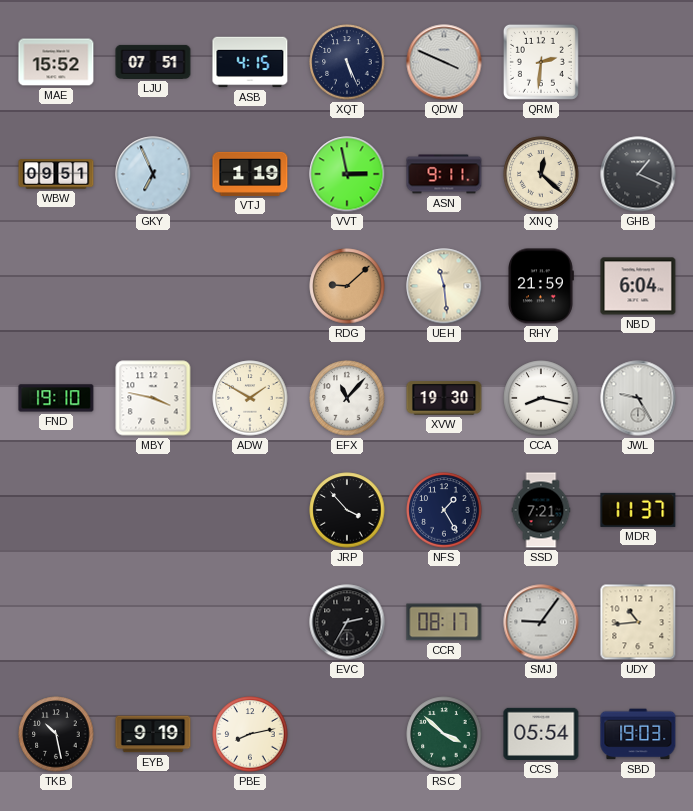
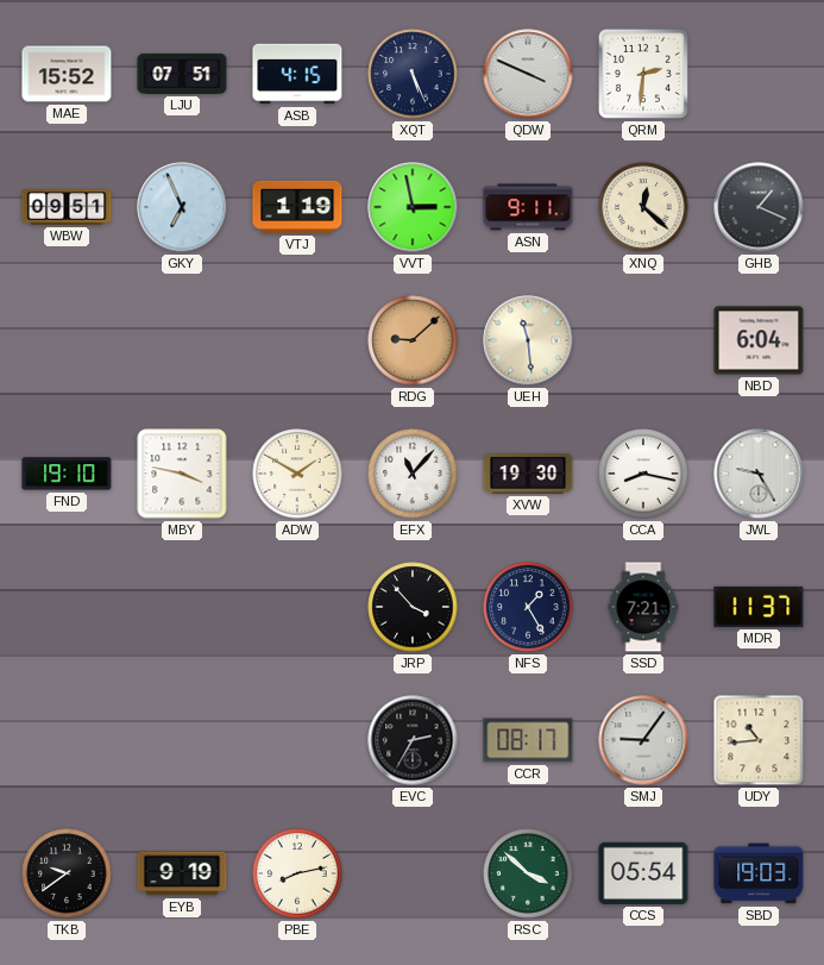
RHY: 21:59 -> none
TKB: 10:28 -> 9:39
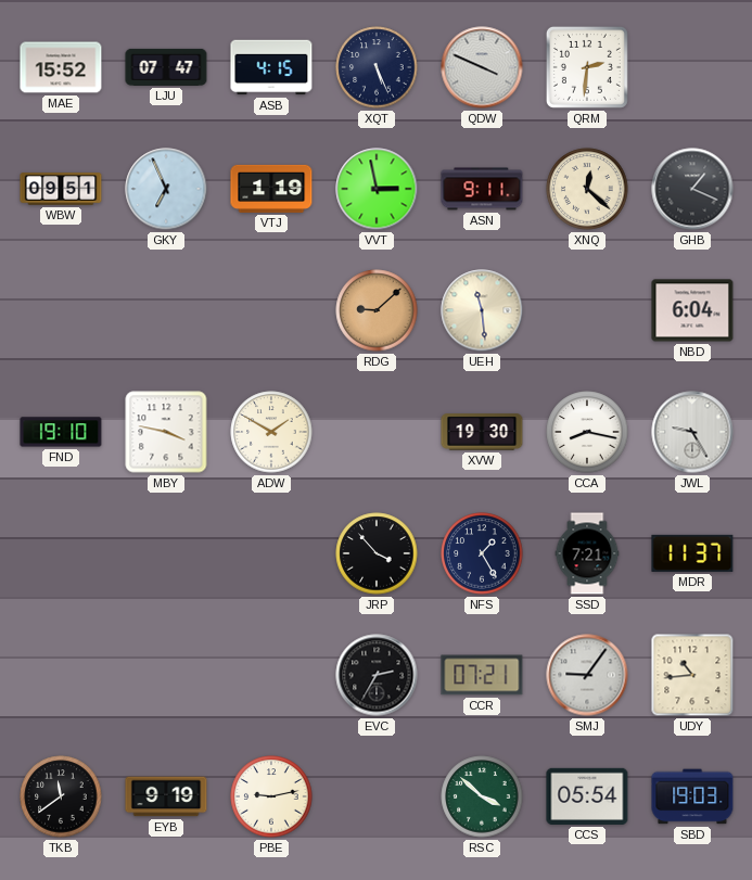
LJU: 07:51 -> 07:47
EFX: 11:07 -> none
CCR: 08:17 -> 07:21
TKB: 9:39 -> 11:39
PBE: 8:13 -> 9:13
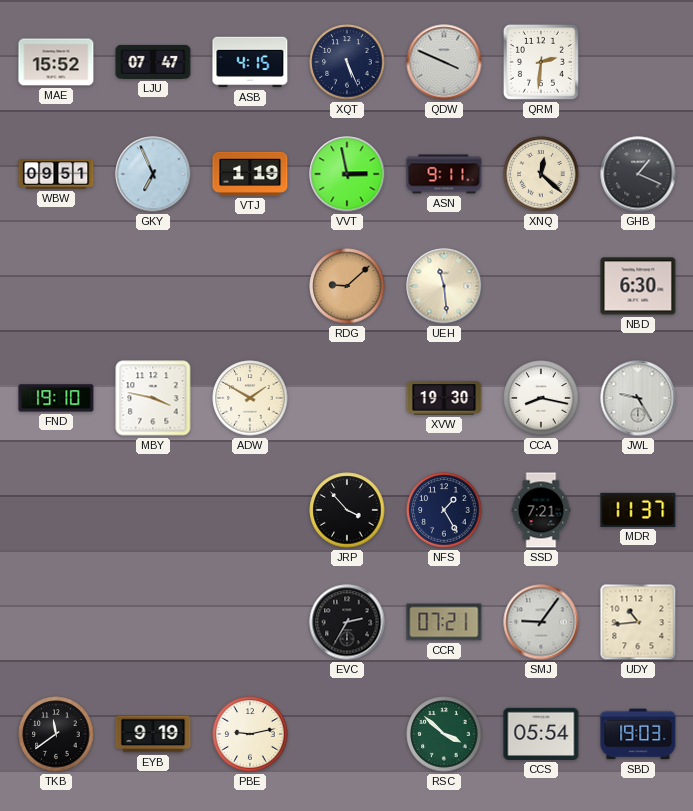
NBD: 6:04 -> 6:30
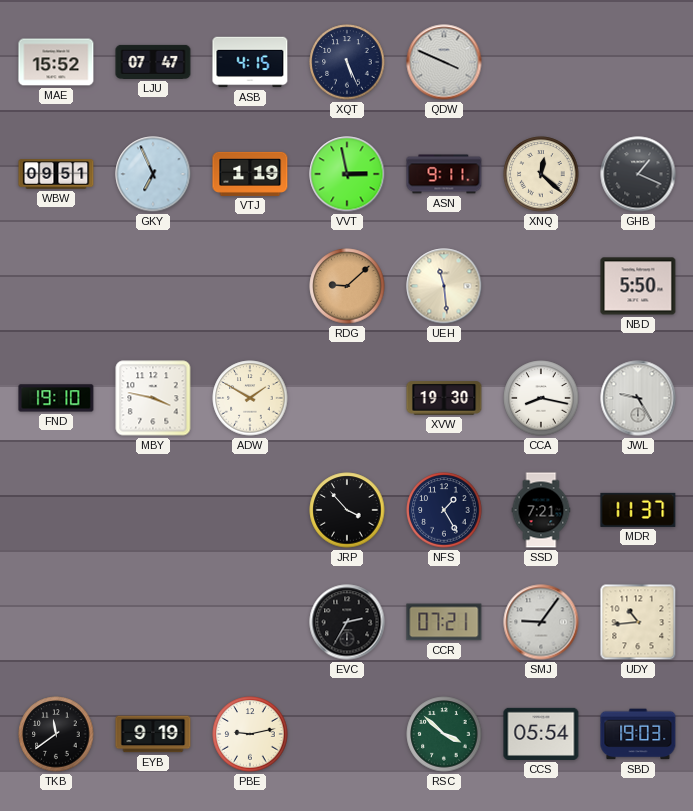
QRM: 2:31 -> none
NBD: 6:30 -> 5:50
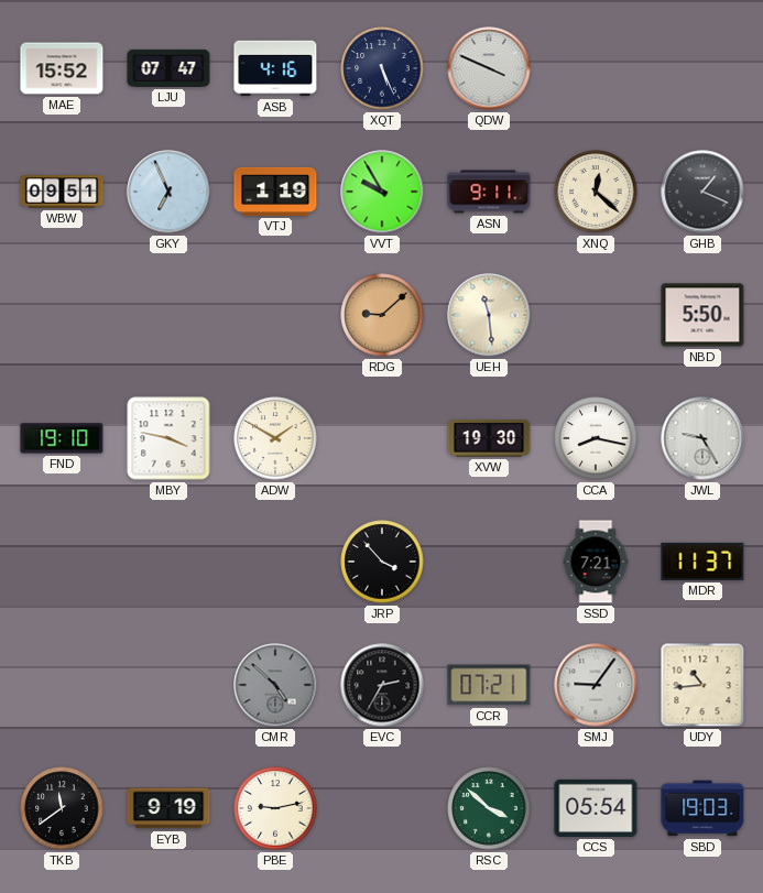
ASB: 4:15 -> 4:16
VVT: 2:58 -> 9:55
NFS: 1:25 -> none
CMR: none -> 4:52
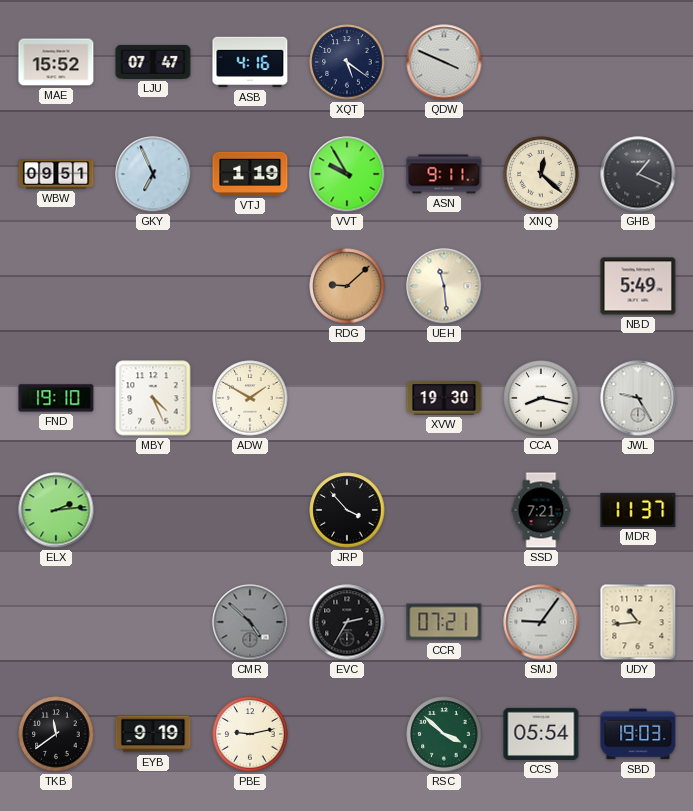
XQT: 5:26 -> 5:21
NBD: 5:50 -> 5:49
MBY: 3:47 -> 4:26
ELX: none -> 2:14
